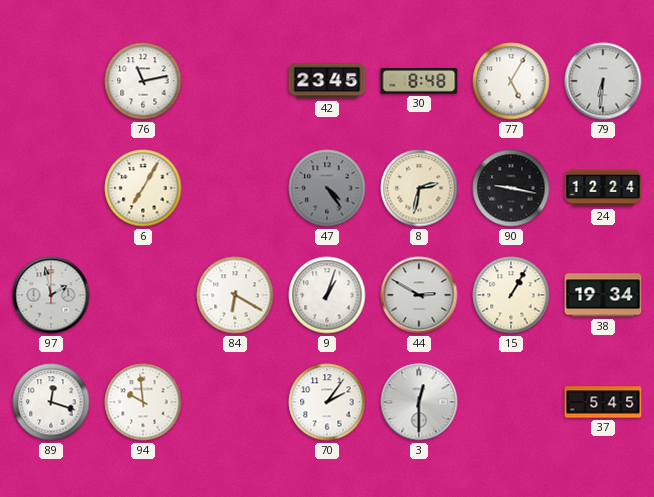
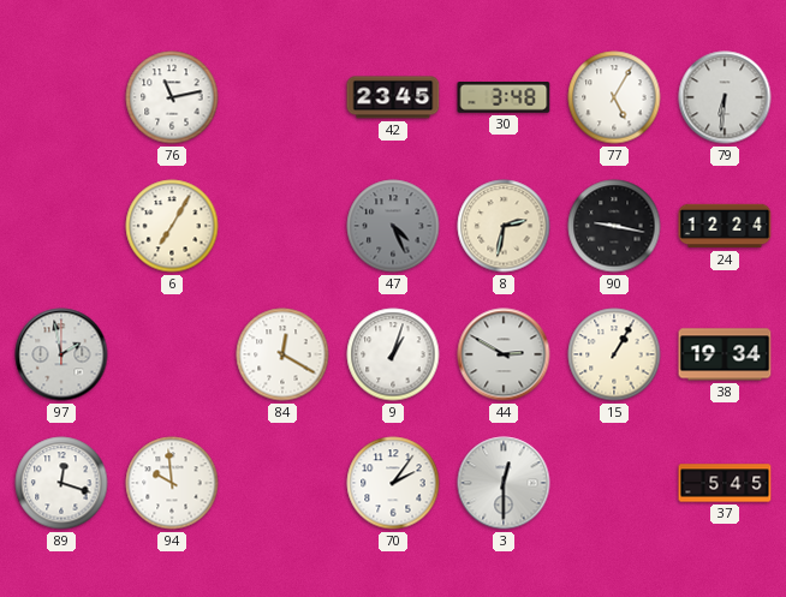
30: 8:48 -> 3:48
47: 4:24 -> 4:26
84: 6:20 -> 12:20
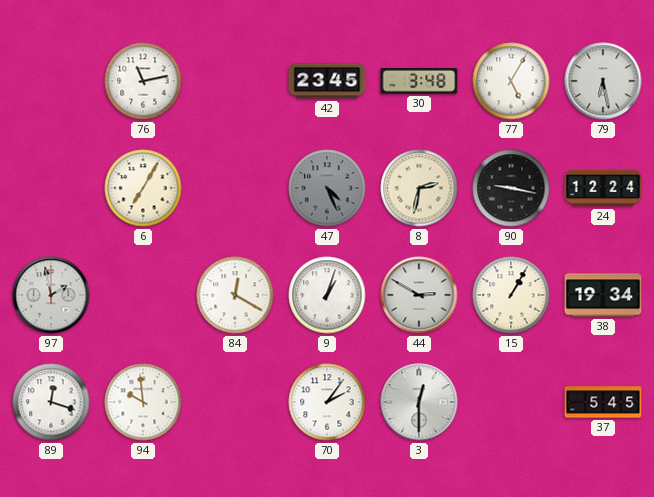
79: 6:31 -> 6:28
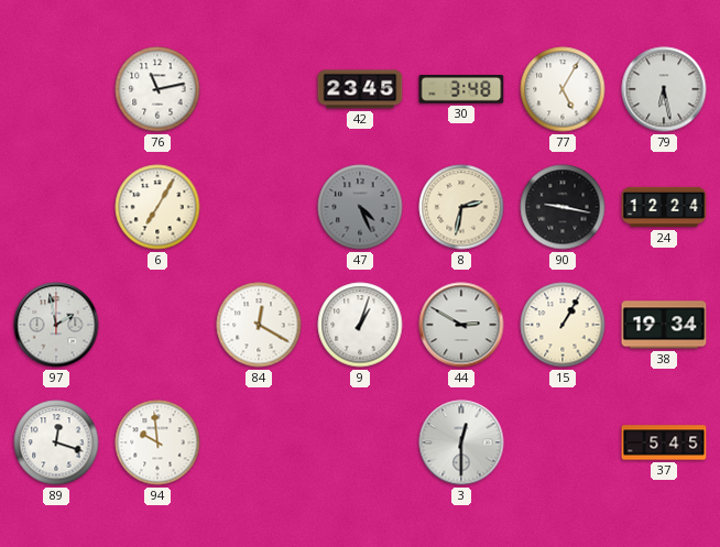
70: 2:06 -> none
